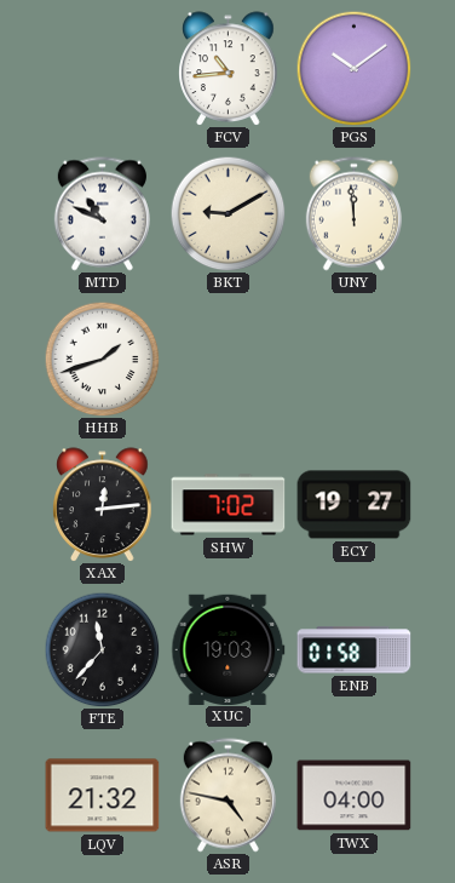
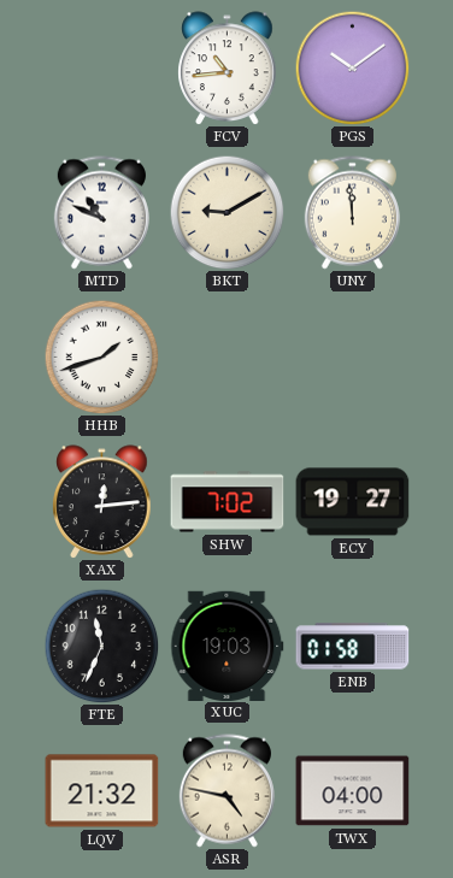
FTE: 11:37 -> 11:34
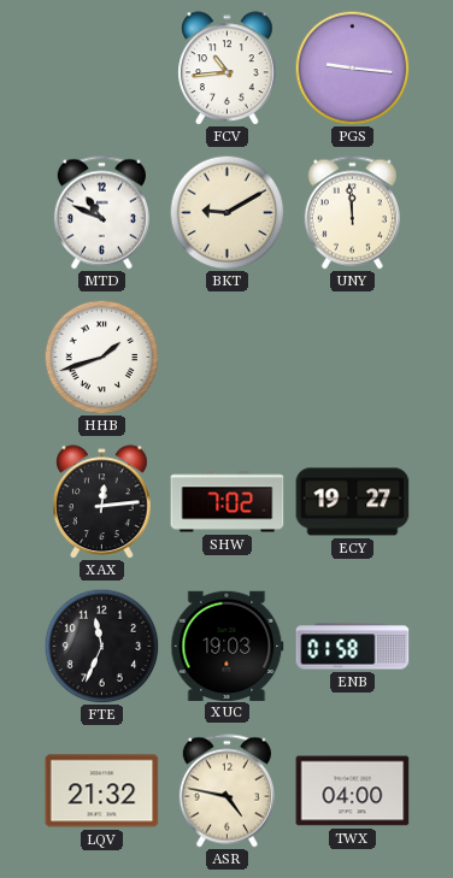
PGS: 10:09 -> 9:16
